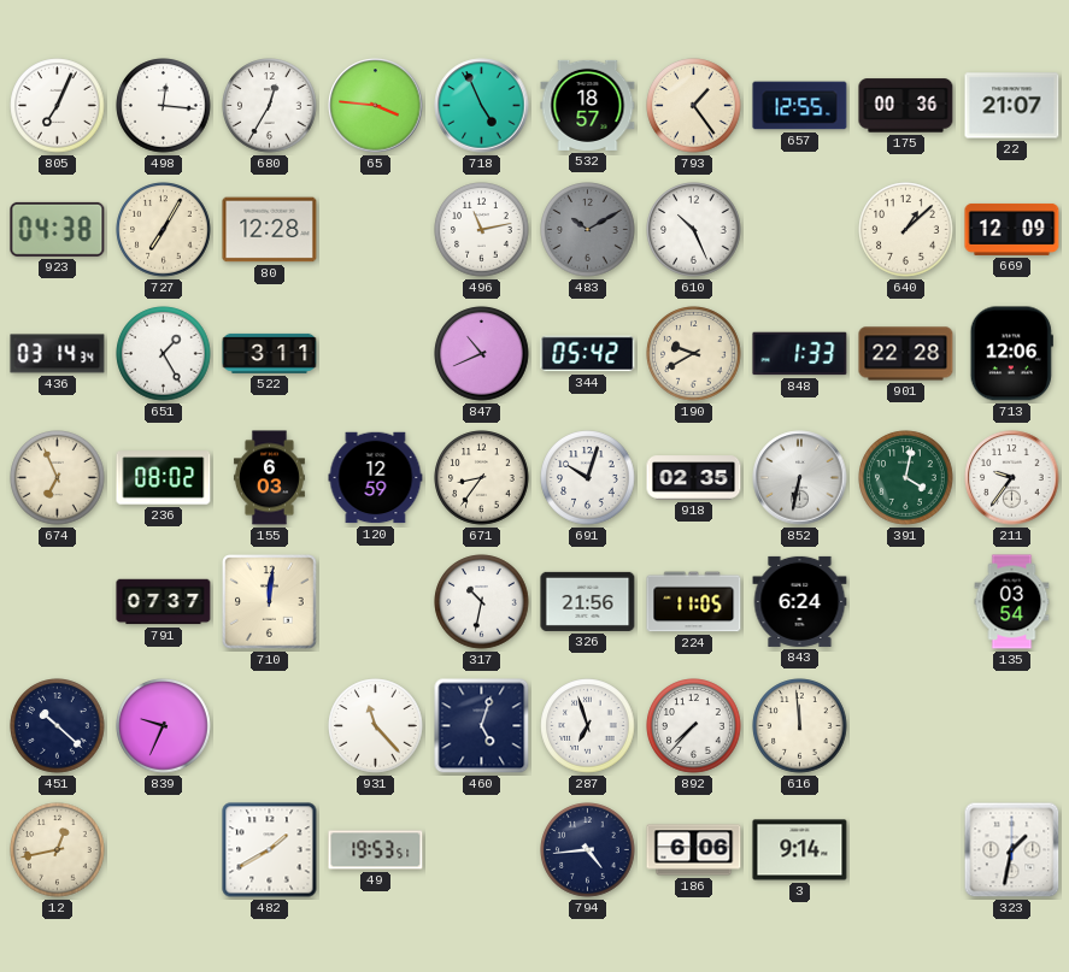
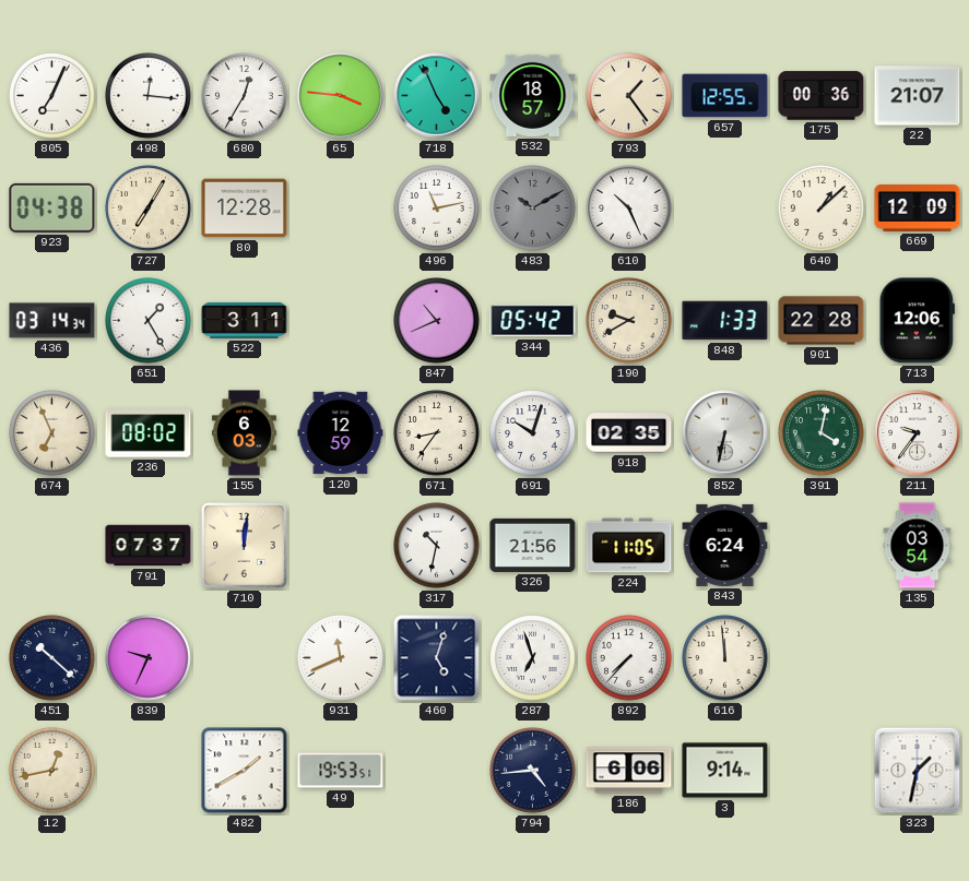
931: 11:23 -> 11:41
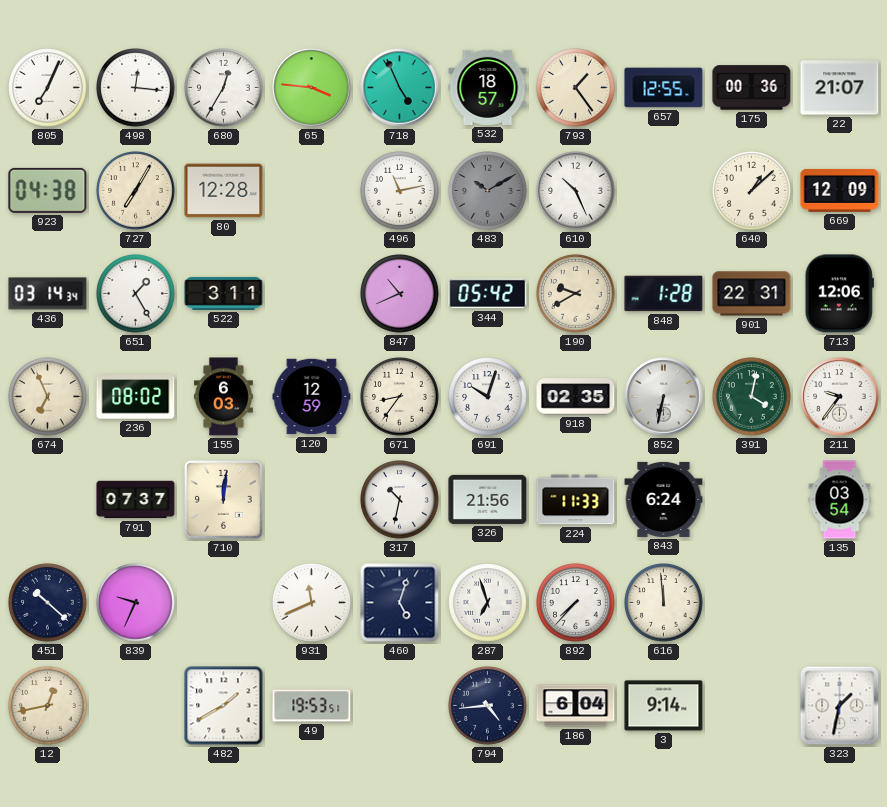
848: 1:33 -> 1:28
901: 22:28 -> 22:31
224: 11:05 -> 11:33
186: 6:06 -> 6:04
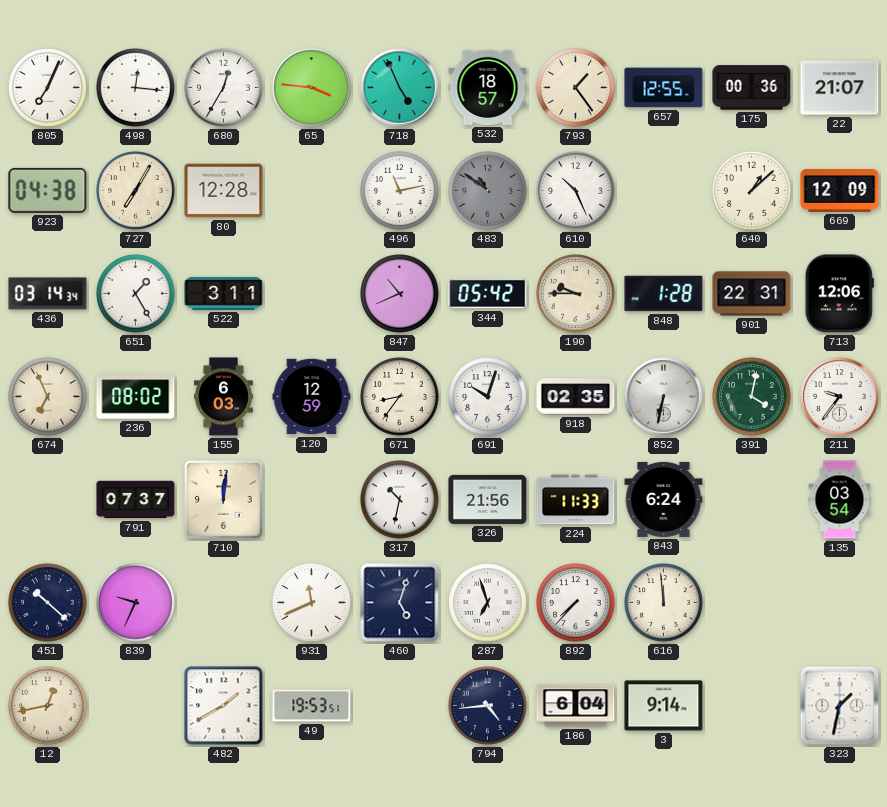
483: 10:10 -> 10:51
190: 9:40 -> 9:45
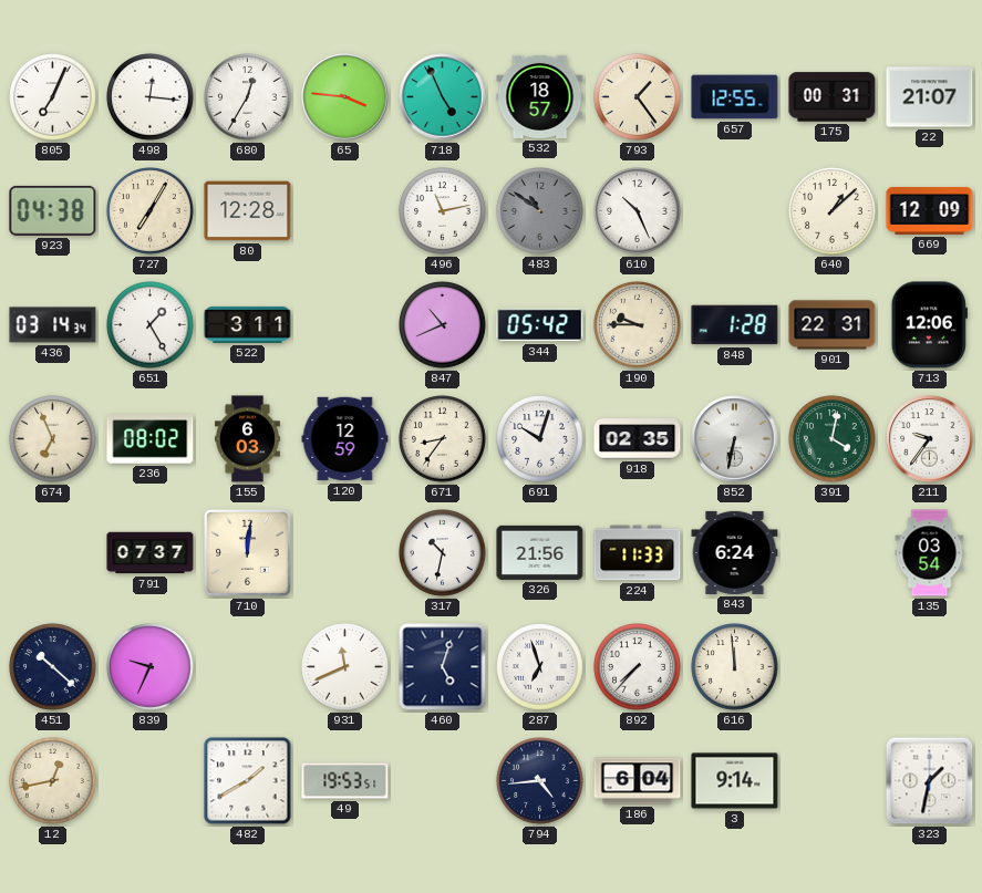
175: 00:36 -> 00:31
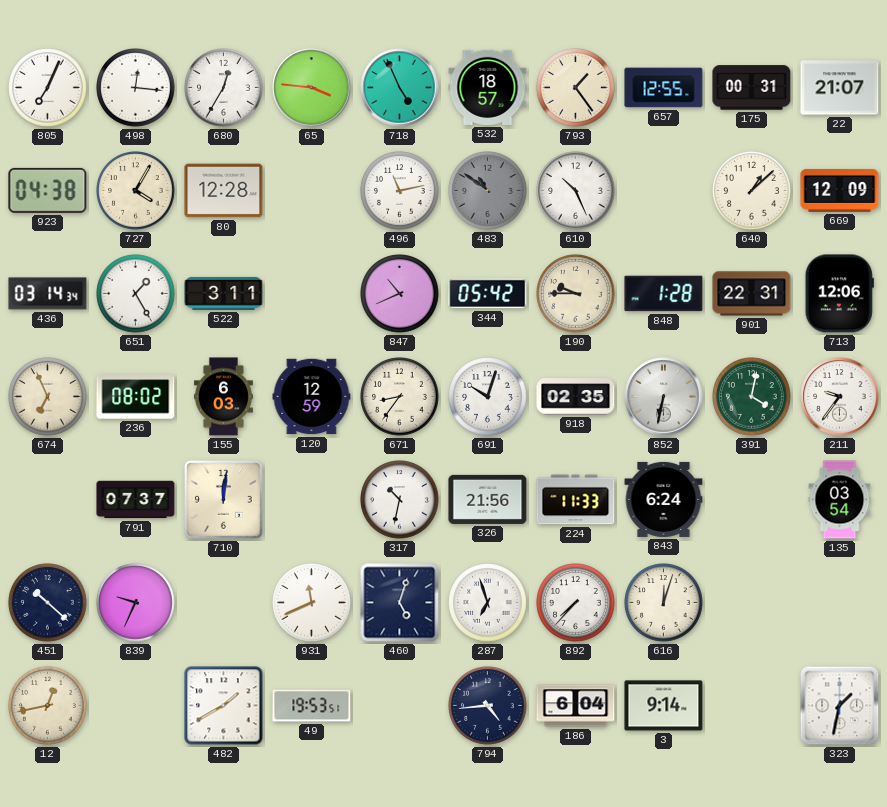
727: 7:05 -> 4:05
616: 11:59 -> 12:03
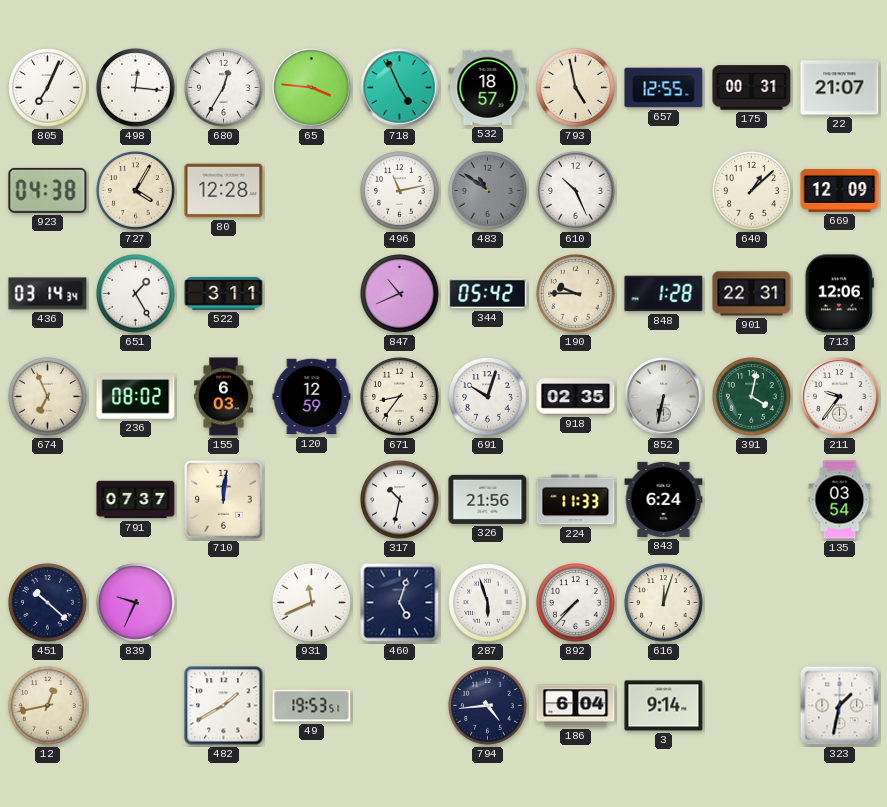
793: 1:24 -> 4:58
287: 6:57 -> 5:57
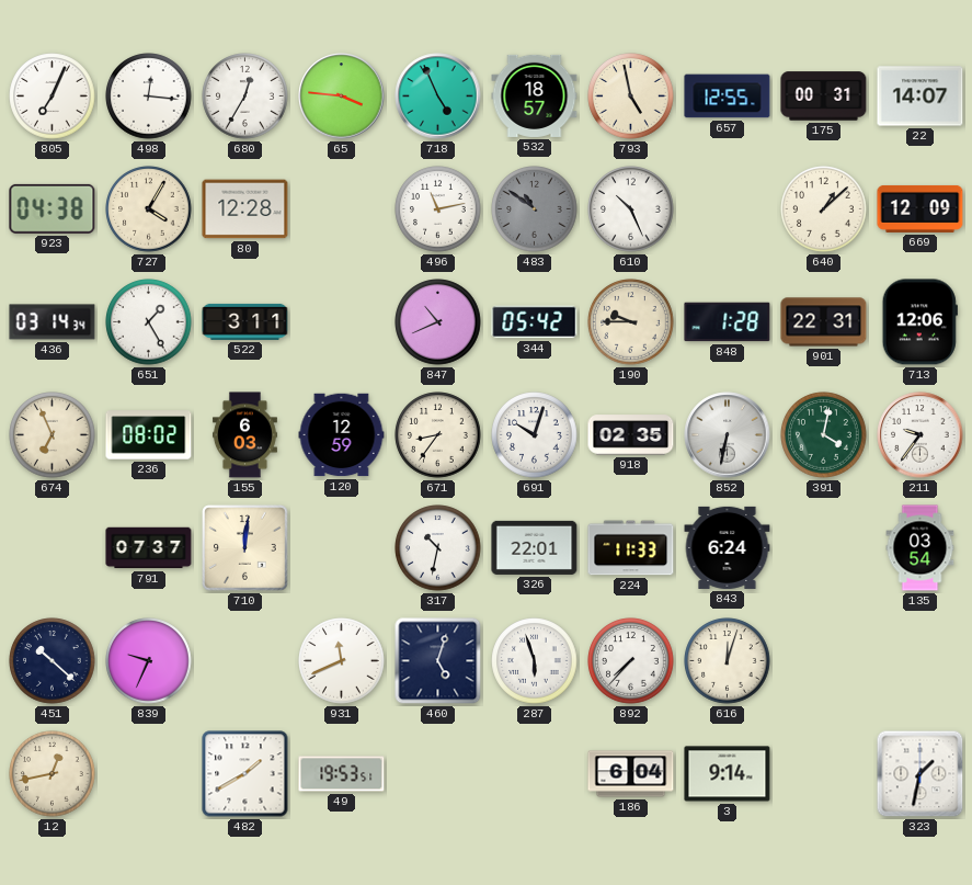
22: 21:07 -> 14:07
326: 21:56 -> 22:01
794: 4:44 -> none
